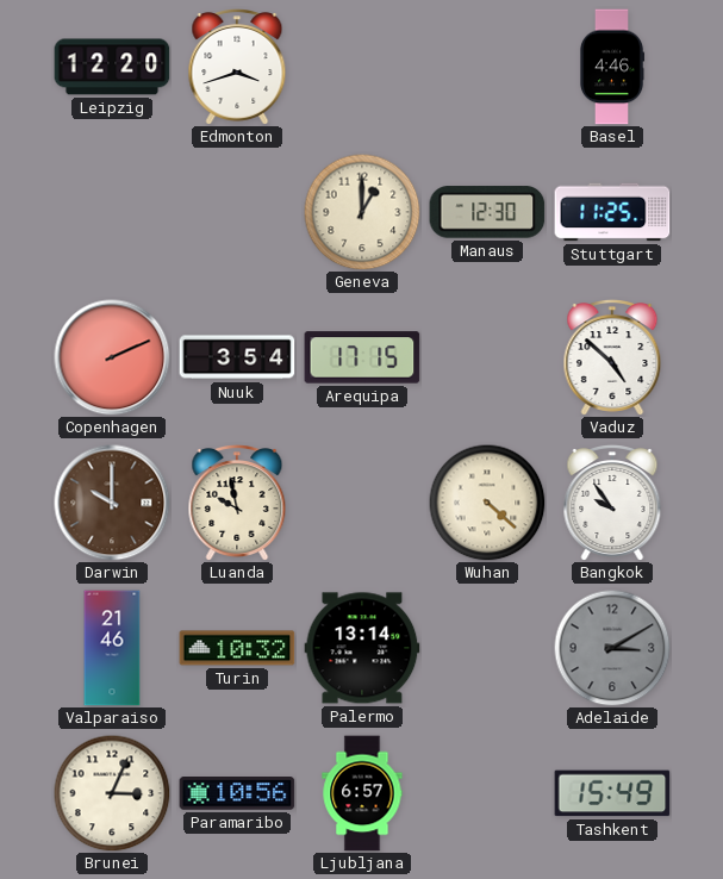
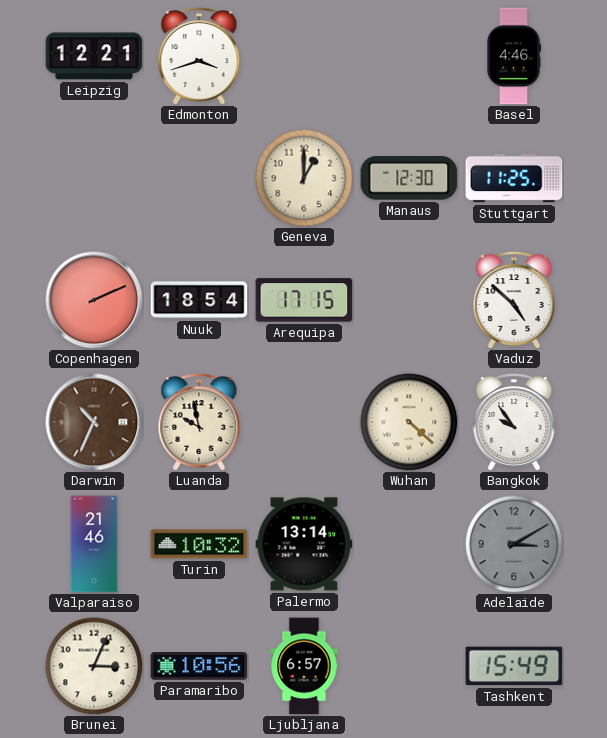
Leipzig: 12:20 -> 12:21
Nuuk: 3:54 -> 18:54
Darwin: 10:00 -> 10:34
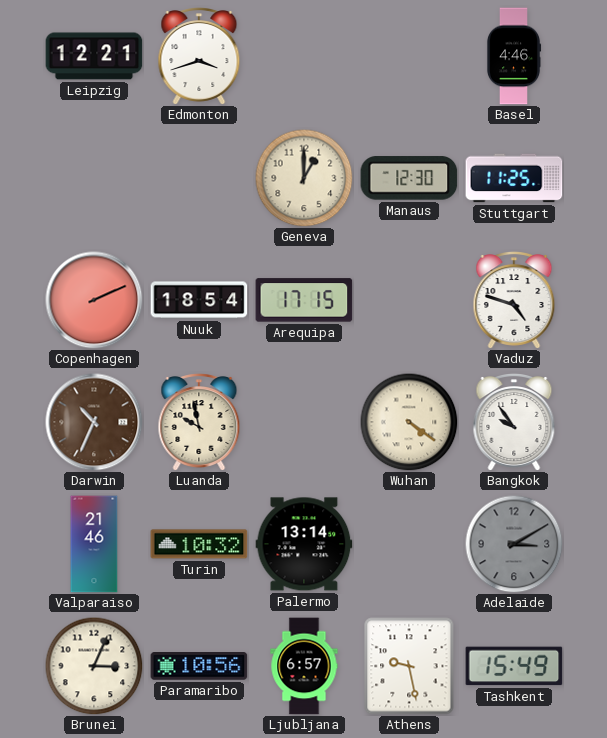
Vaduz: 4:52 -> 4:48
Wuhan: 4:22 -> 4:21
Athens: none -> 9:28
